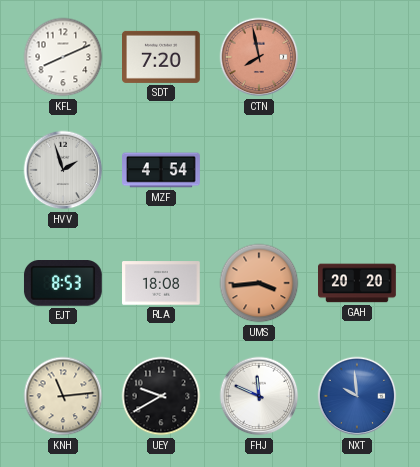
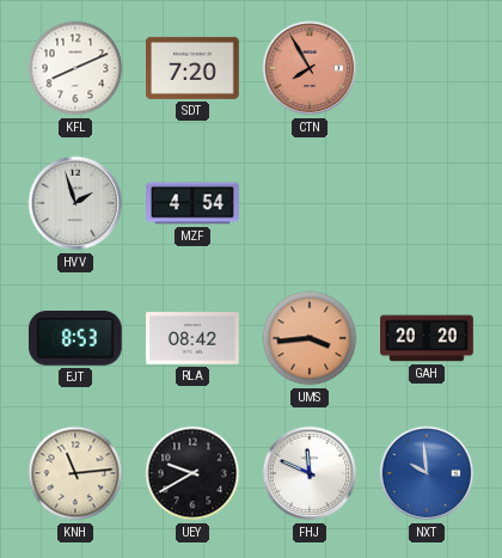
CTN: 7:58 -> 7:55
RLA: 18:08 -> 08:42
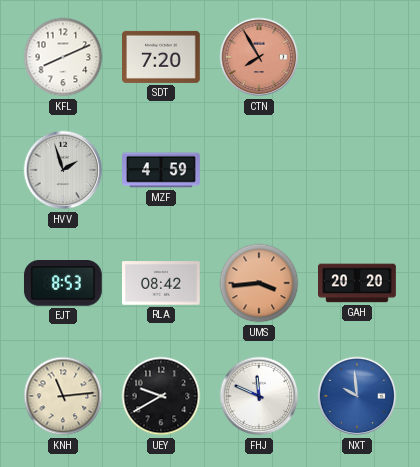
MZF: 4:54 -> 4:59
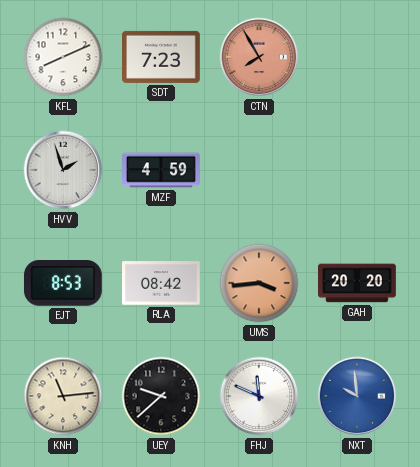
SDT: 7:20 -> 7:23
UEY: 9:40 -> 9:38
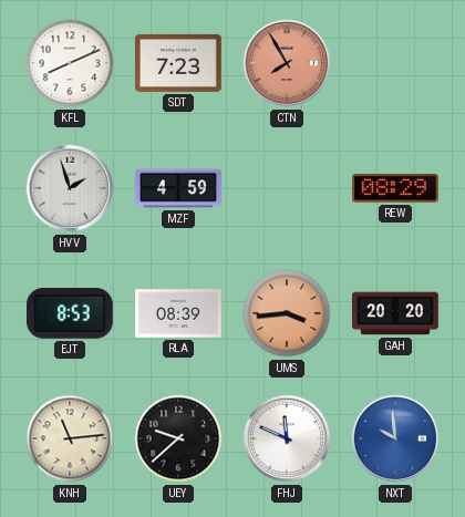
REW: none -> 08:29
RLA: 08:42 -> 08:39
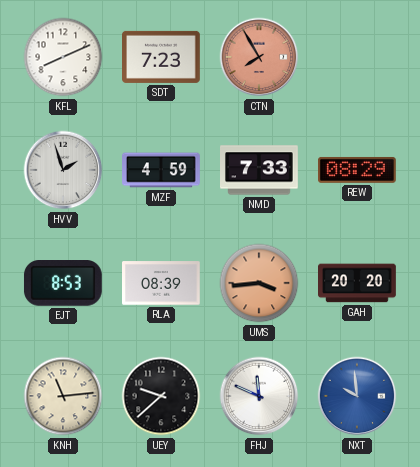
NMD: none -> 7:33
